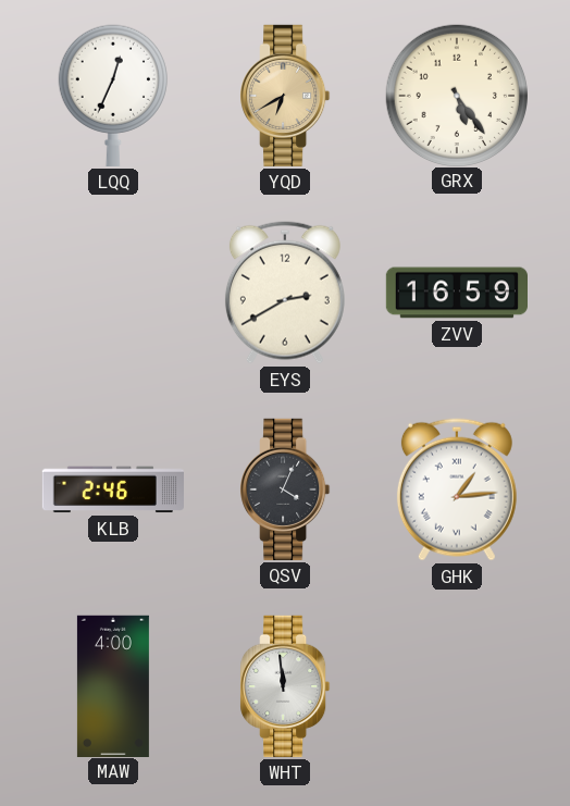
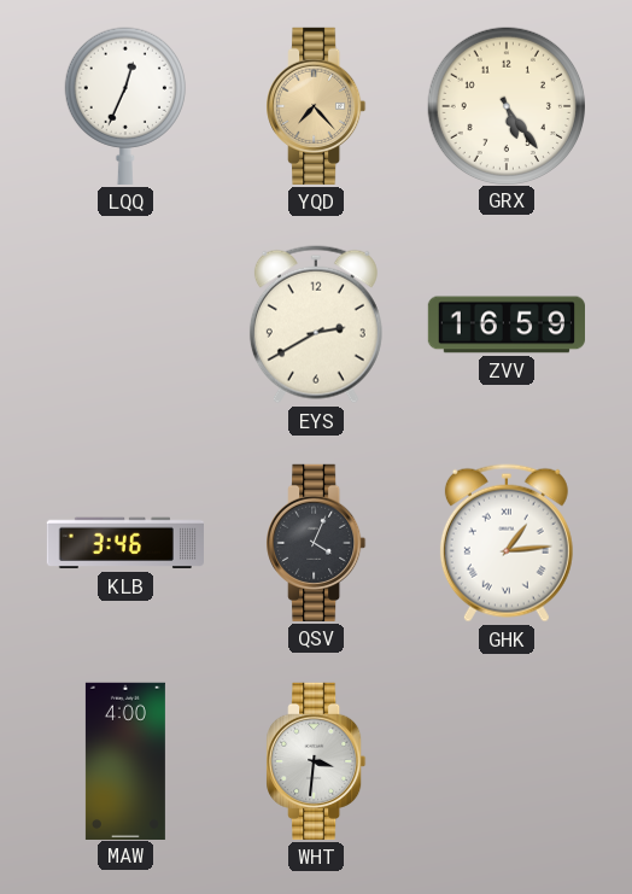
YQD: 6:40 -> 7:23
KLB: 2:46 -> 3:46
WHT: 11:59 -> 3:31
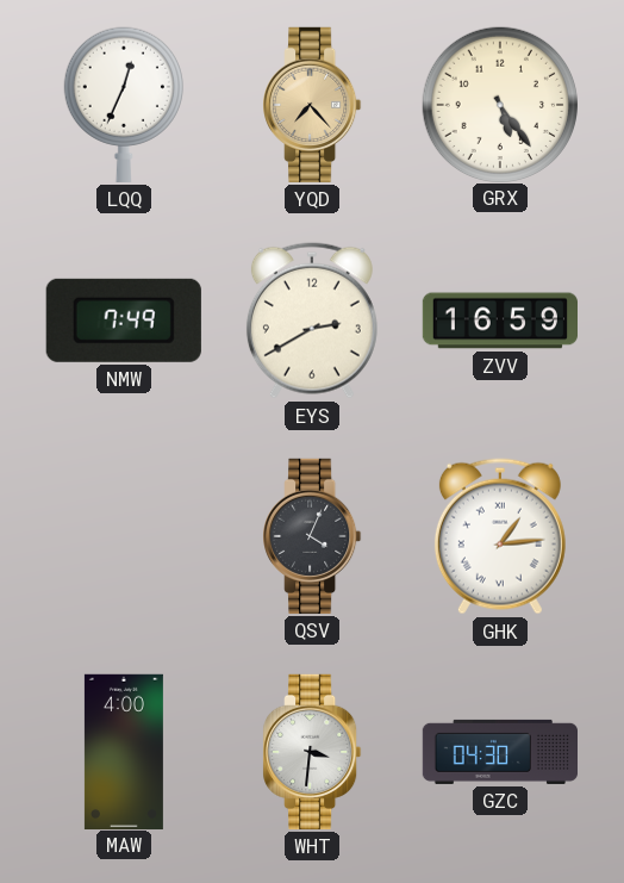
NMW: none -> 7:49
KLB: 3:46 -> none
GZC: none -> 04:30
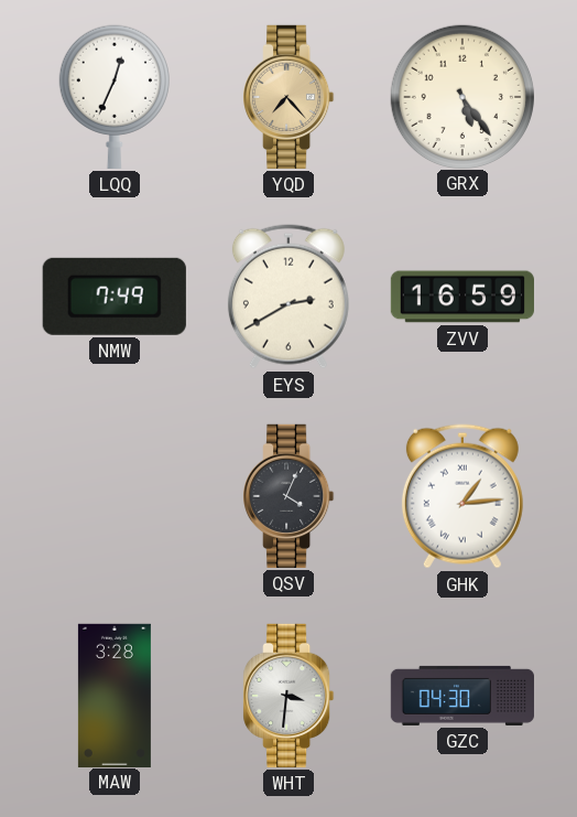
MAW: 4:00 -> 3:28
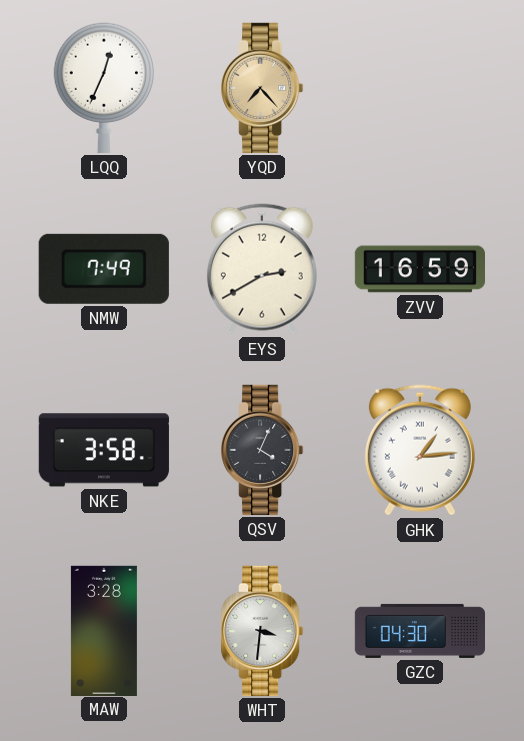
GRX: 5:24 -> none
NKE: none -> 3:58
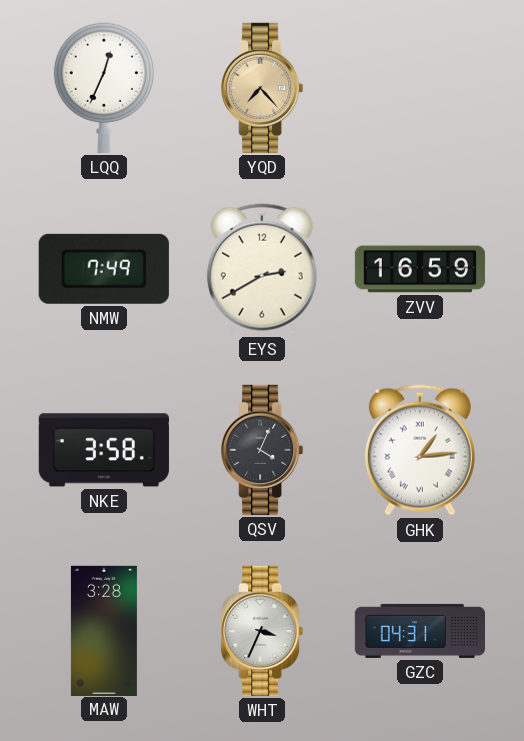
WHT: 3:31 -> 3:34
GZC: 04:30 -> 04:31
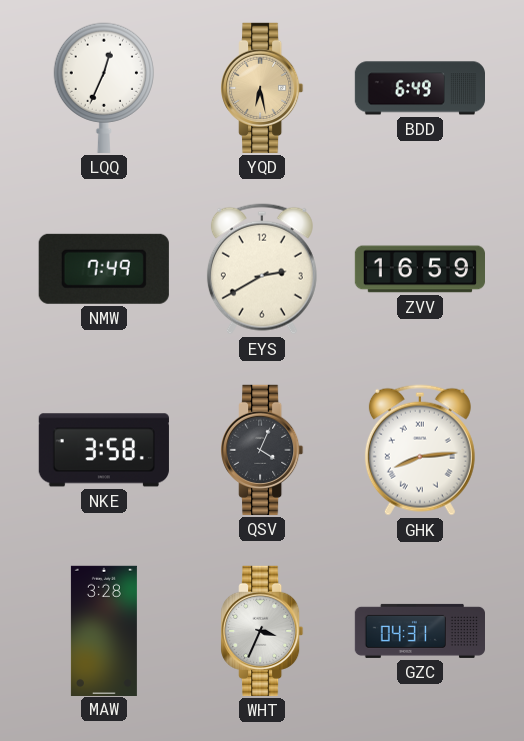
YQD: 7:23 -> 6:28
BDD: none -> 6:49
GHK: 1:14 -> 8:14
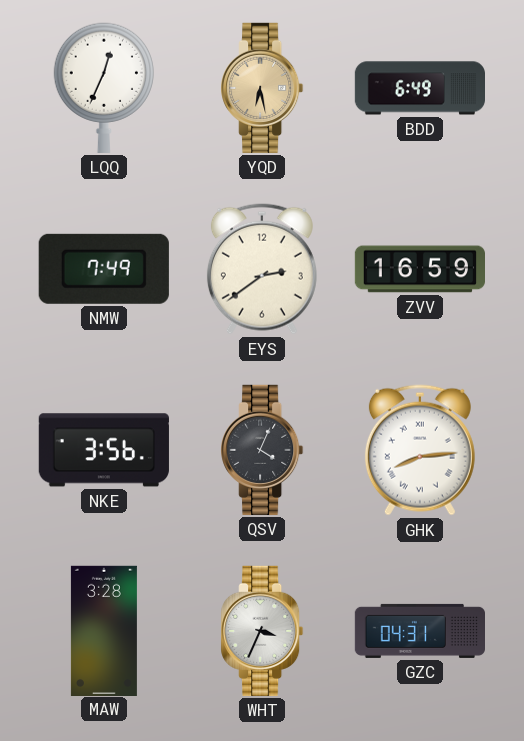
EYS: 2:40 -> 2:39
NKE: 3:58 -> 3:56
